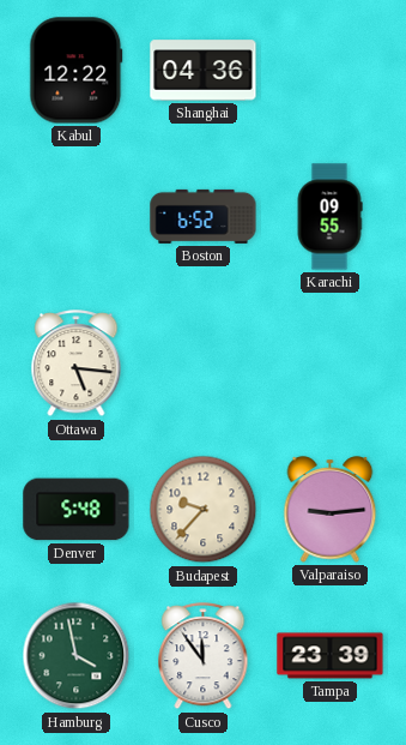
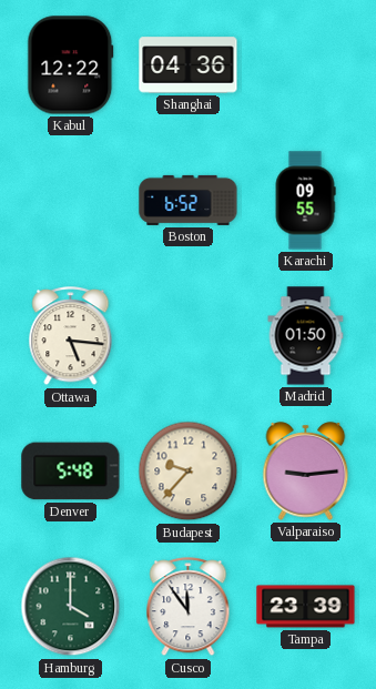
Madrid: none -> 01:50
Hamburg: 3:58 -> 4:00
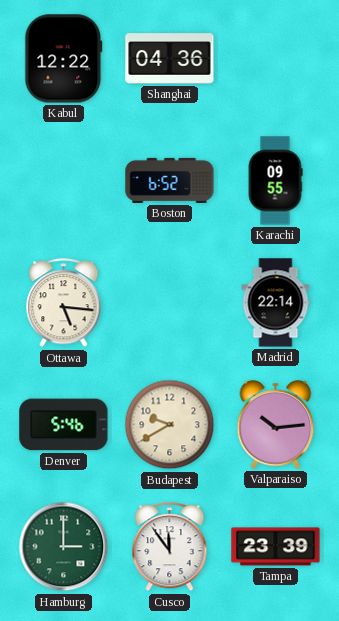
Madrid: 01:50 -> 22:14
Denver: 5:48 -> 5:46
Budapest: 9:37 -> 9:40
Valparaiso: 9:14 -> 10:14
Hamburg: 4:00 -> 3:00
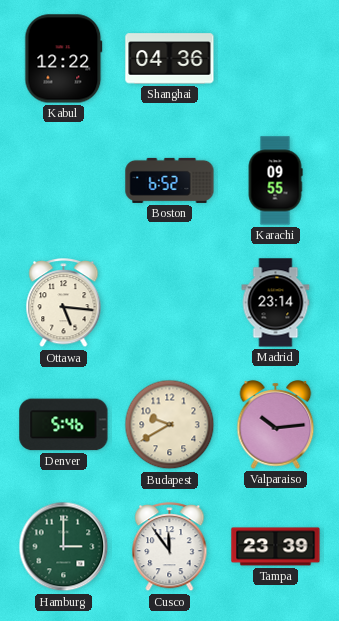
Madrid: 22:14 -> 23:14
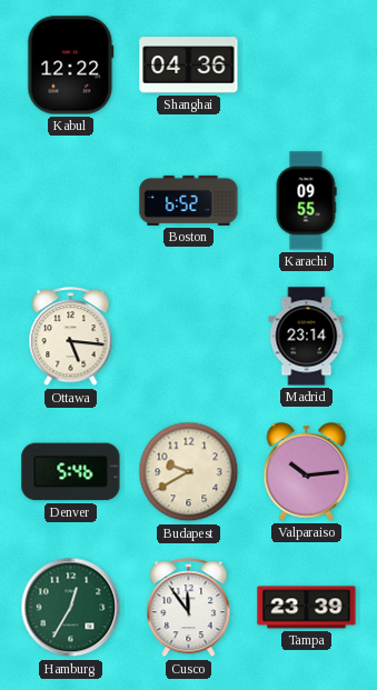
Hamburg: 3:00 -> 12:35
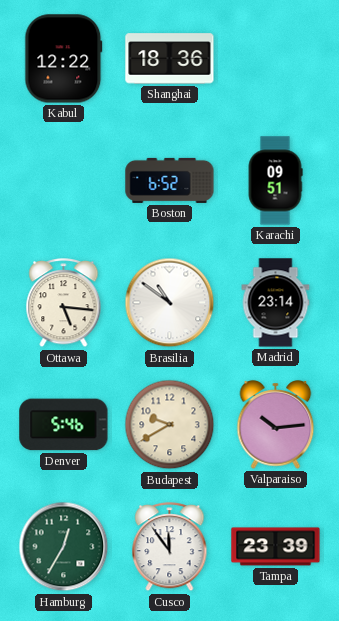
Shanghai: 04:36 -> 18:36
Karachi: 09:55 -> 09:51
Brasilia: none -> 10:51
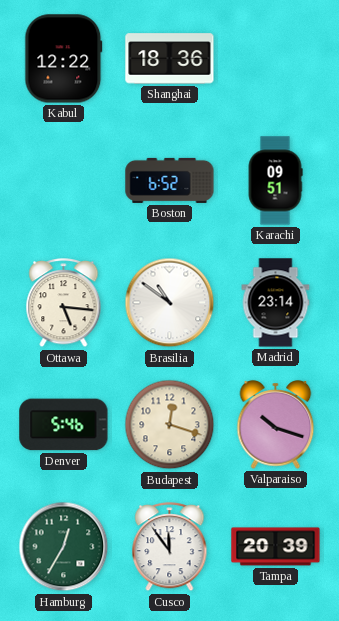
Budapest: 9:40 -> 12:18
Valparaiso: 10:14 -> 10:18
Tampa: 23:39 -> 20:39
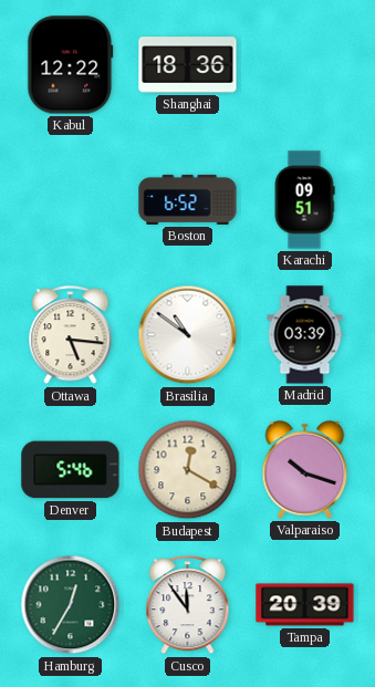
Madrid: 23:14 -> 03:39
Budapest: 12:18 -> 12:20
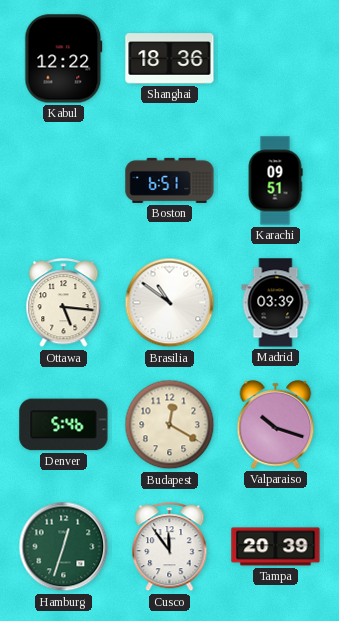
Boston: 6:52 -> 6:51
Hamburg: 12:35 -> 12:33
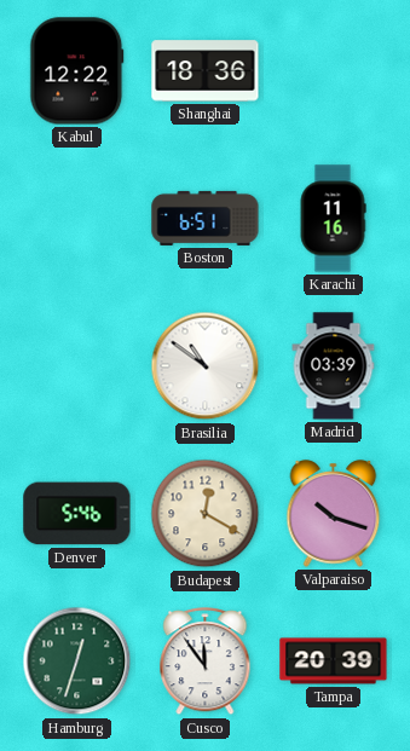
Karachi: 09:51 -> 11:16
Ottawa: 5:16 -> none
